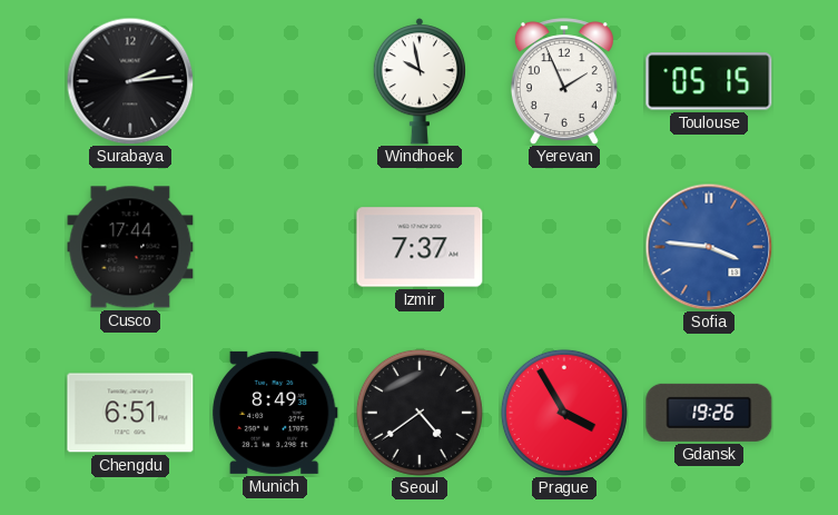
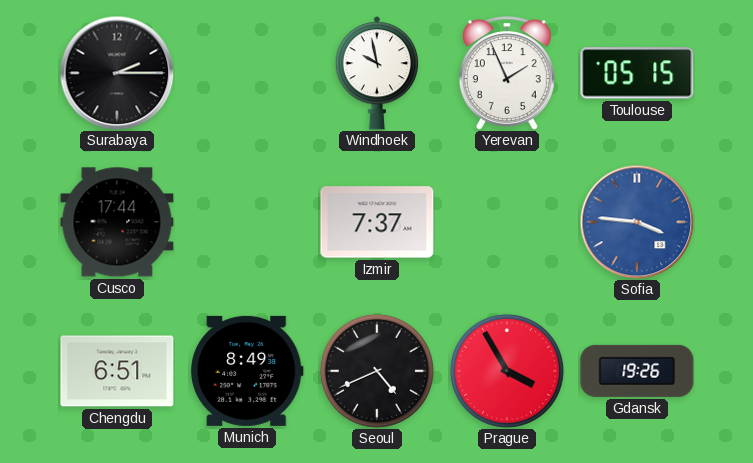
Surabaya: 2:14 -> 2:15
Seoul: 4:39 -> 4:41
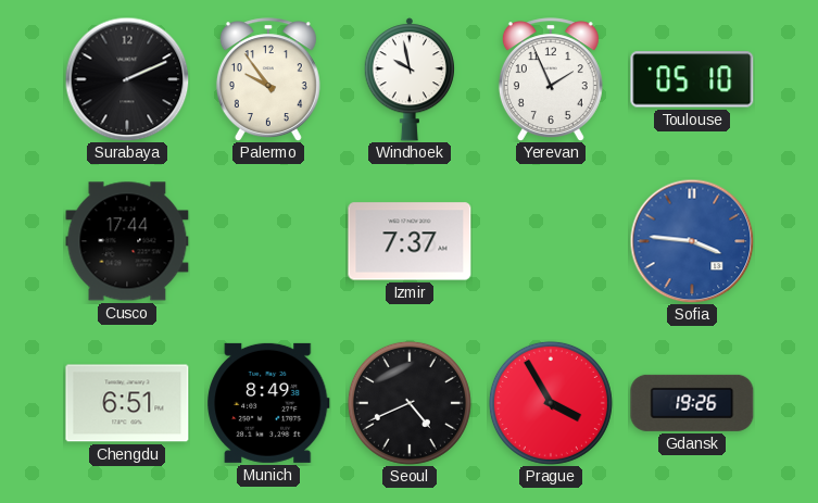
Surabaya: 2:15 -> 2:11
Palermo: none -> 9:54
Toulouse: 05:15 -> 05:10
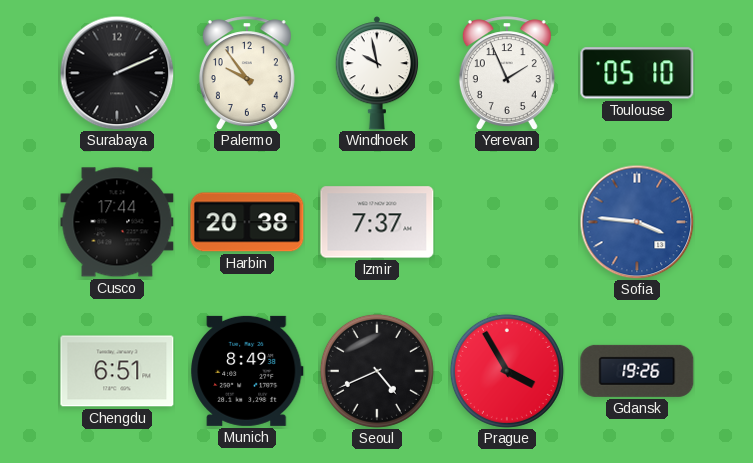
Harbin: none -> 20:38
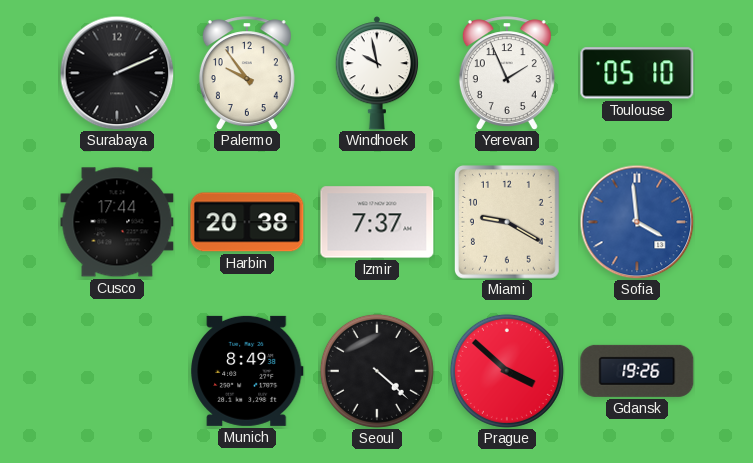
Miami: none -> 9:20
Sofia: 3:46 -> 3:59
Chengdu: 6:51 -> none
Seoul: 4:41 -> 4:22
Prague: 3:55 -> 3:52
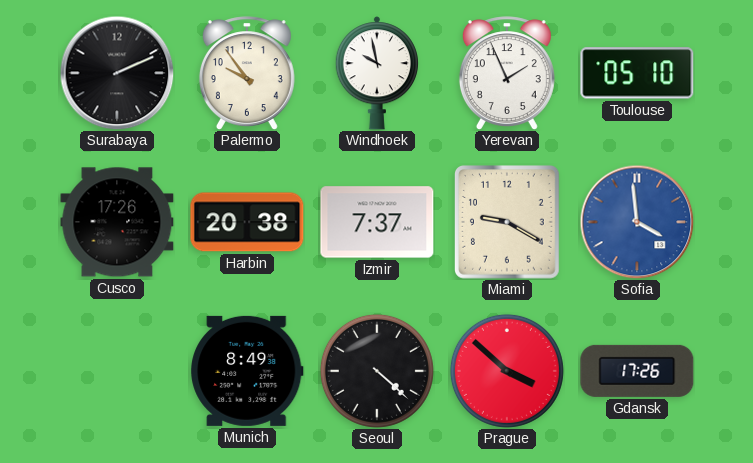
Cusco: 17:44 -> 17:26
Gdansk: 19:26 -> 17:26
